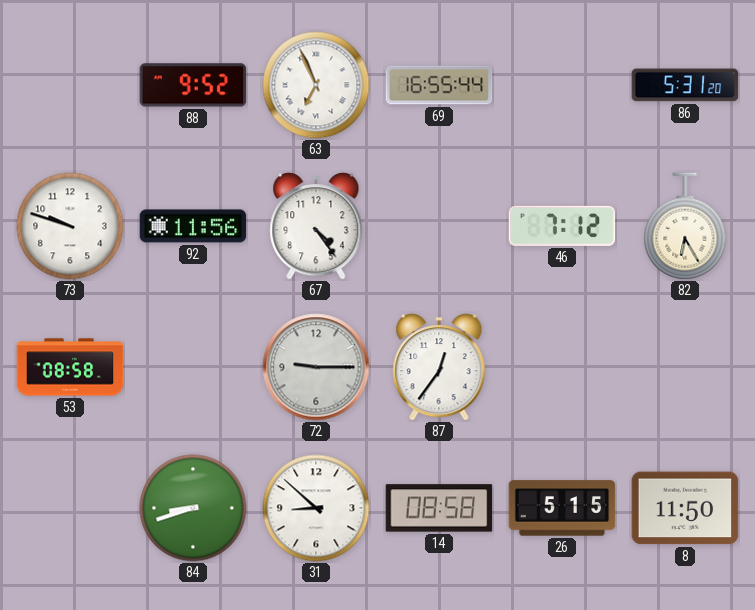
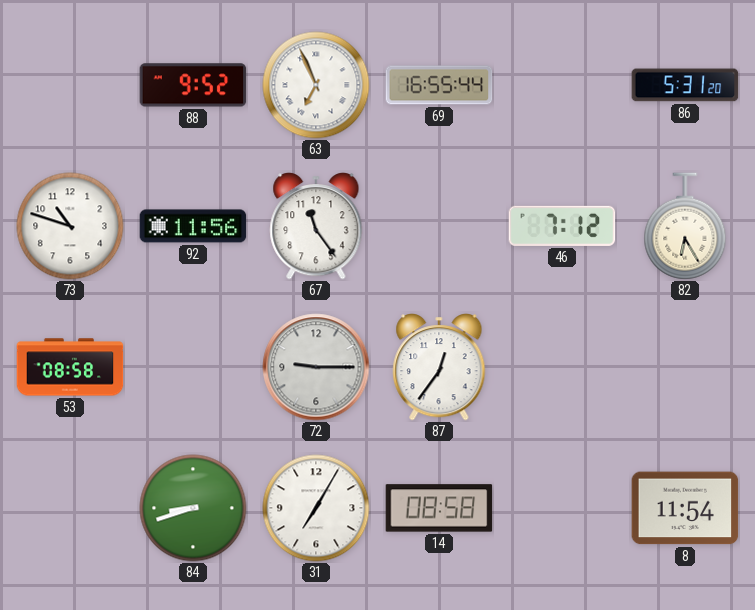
73: 9:48 -> 10:48
67: 4:24 -> 11:24
31: 8:52 -> 7:05
26: 5:15 -> none
8: 11:50 -> 11:54
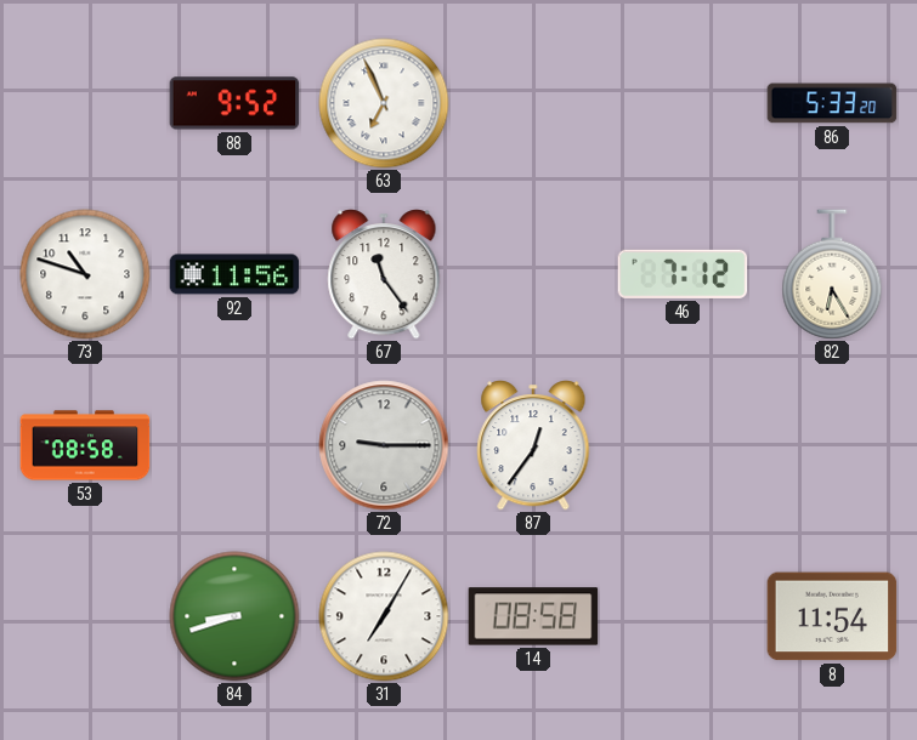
69: 16:55 -> none
86: 5:31 -> 5:33
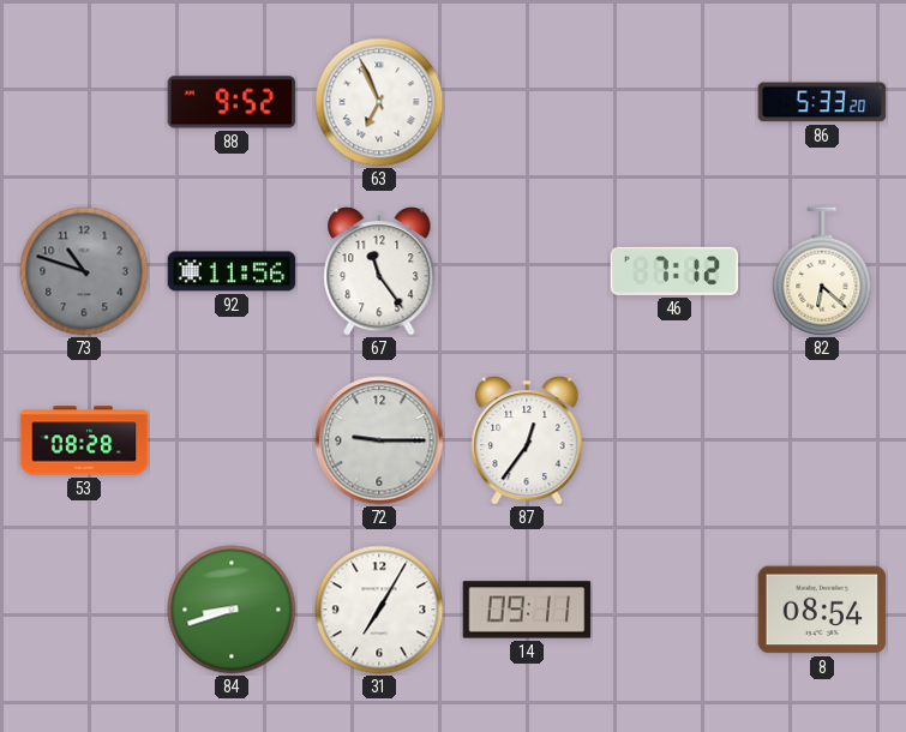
73 dial: white -> grey
82: 6:25 -> 6:22
53: 08:58 -> 08:28
14: 08:58 -> 09:11
8: 11:54 -> 08:54
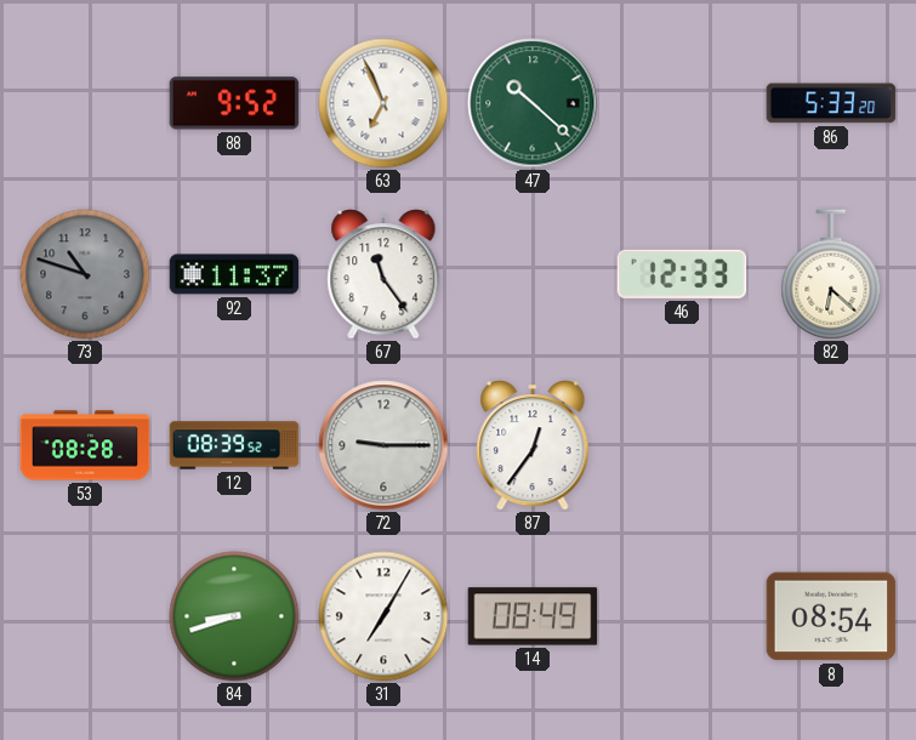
47: none -> 10:22
92: 11:56 -> 11:37
46: 7:12 -> 12:33
12: none -> 08:39
14: 09:11 -> 08:49
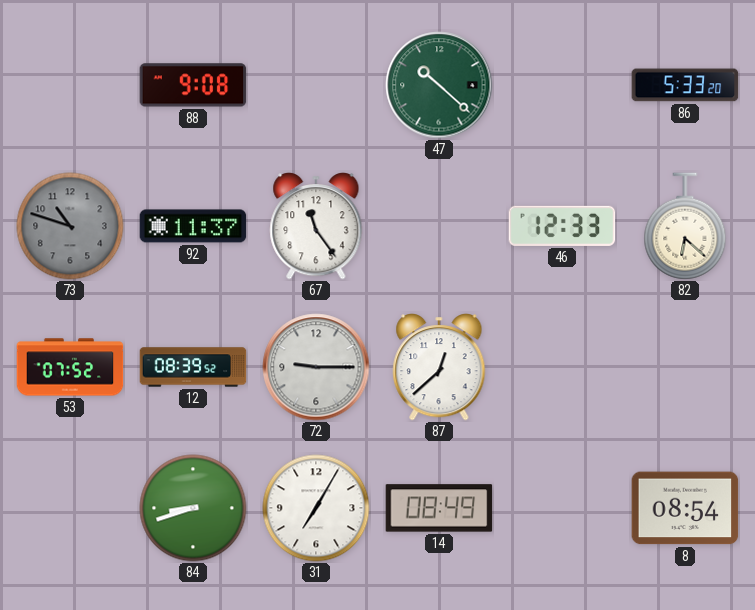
88: 9:52 -> 9:08
63: 6:56 -> none
53: 08:28 -> 07:52
87: 12:36 -> 12:38
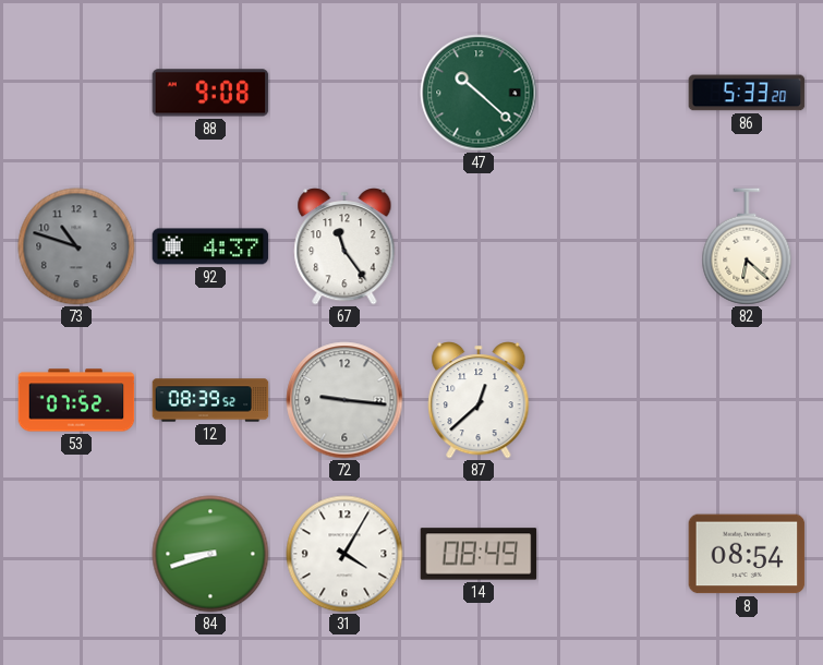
92: 11:37 -> 4:37
46: 12:33 -> none
72: 9:15 -> 9:16
31: 7:05 -> 4:05
